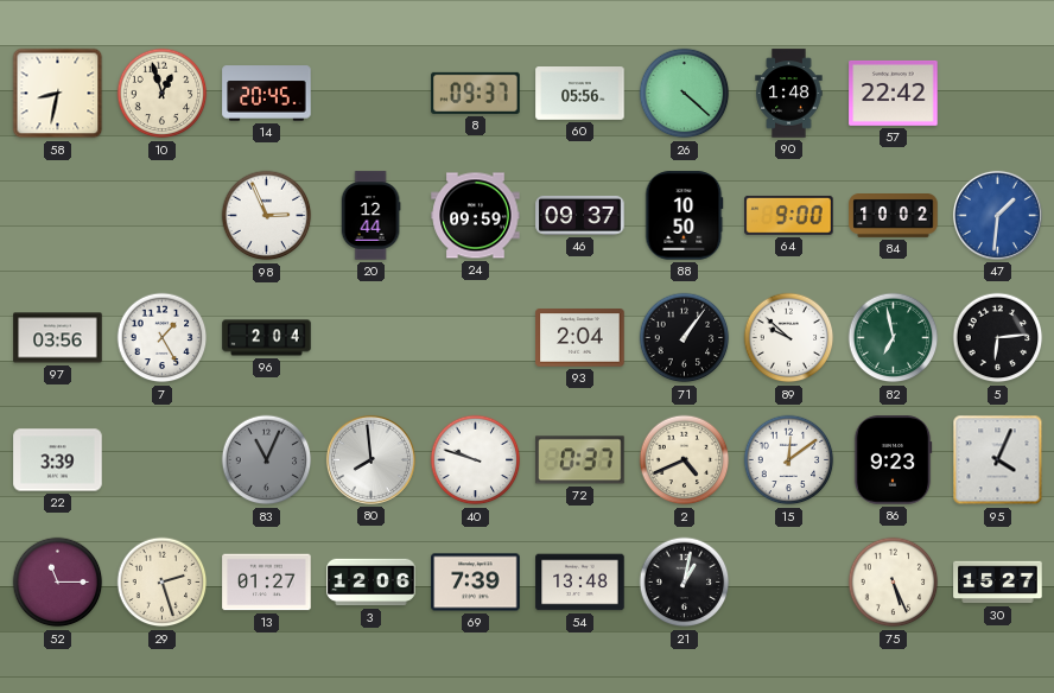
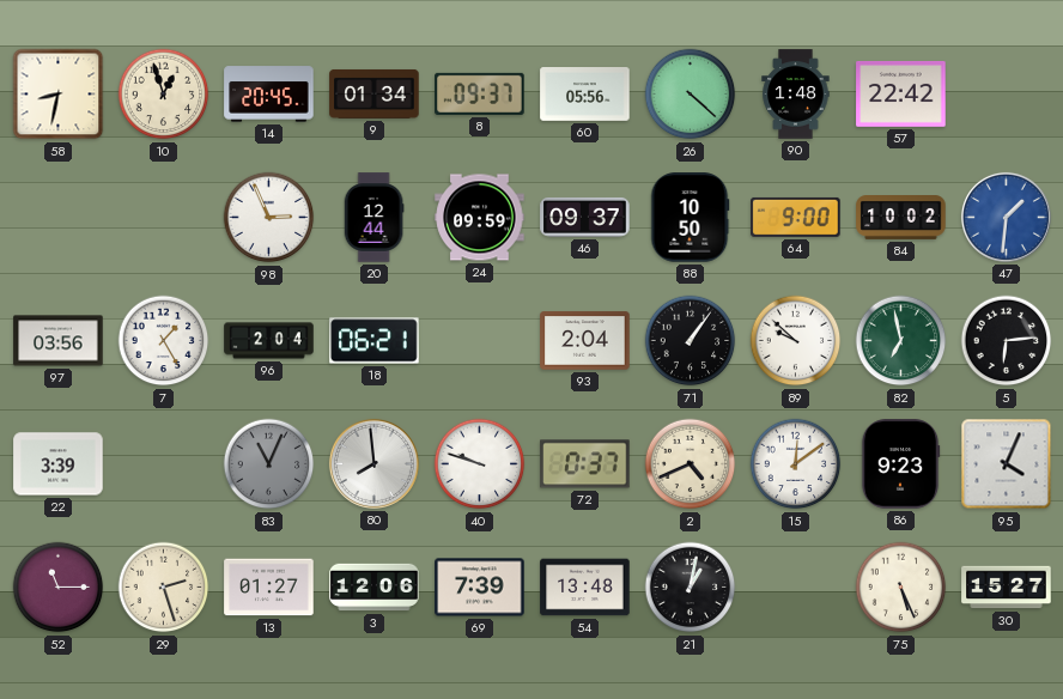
9: none -> 01:34
18: none -> 06:21
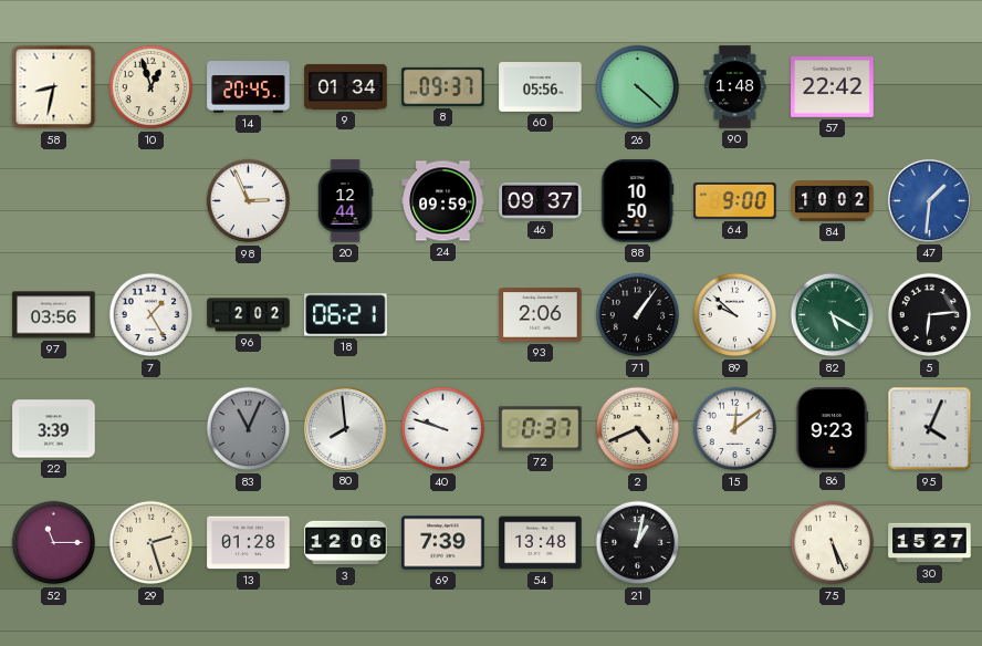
96: 2:04 -> 2:02
93: 2:04 -> 2:06
82: 6:58 -> 5:20
13: 01:27 -> 01:28
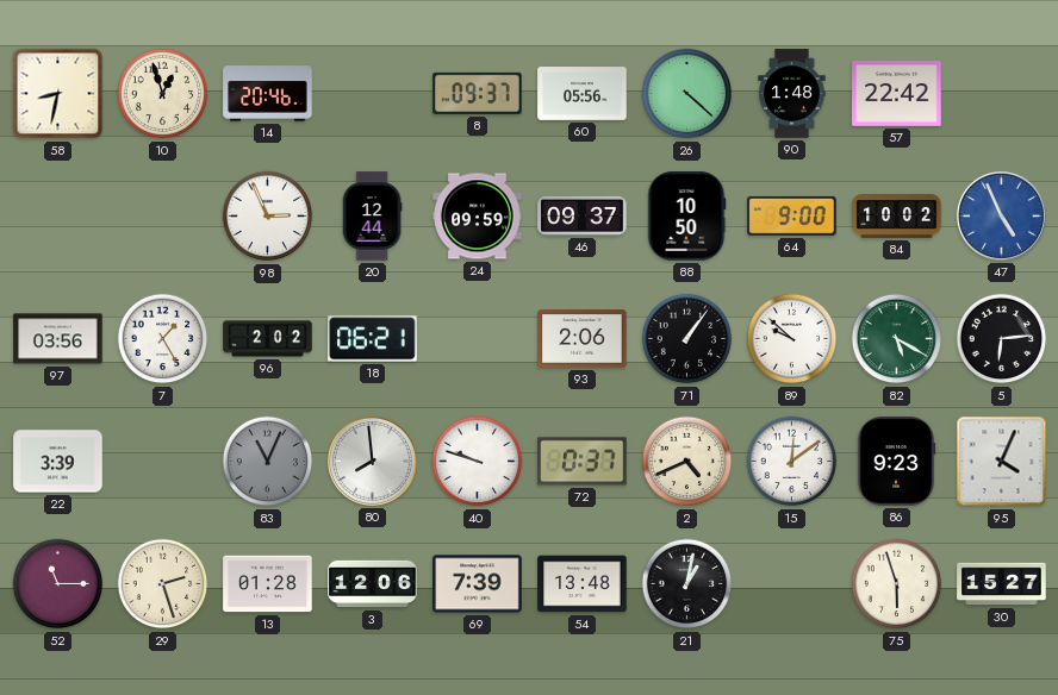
14: 20:45 -> 20:46
9: 01:34 -> none
47: 1:31 -> 4:56
75: 5:26 -> 5:57
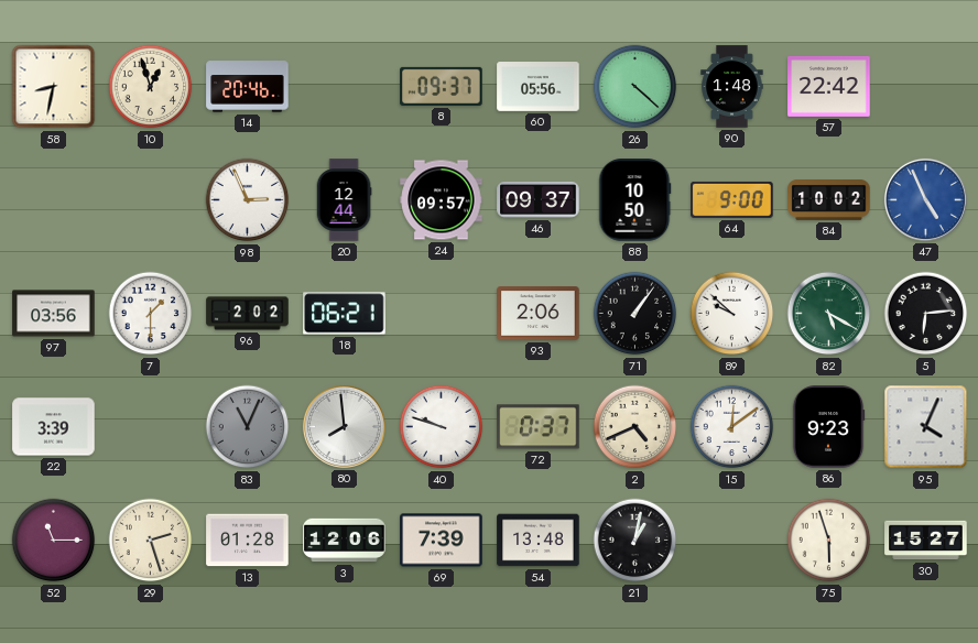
24: 09:59 -> 09:57
7: 1:25 -> 1:30
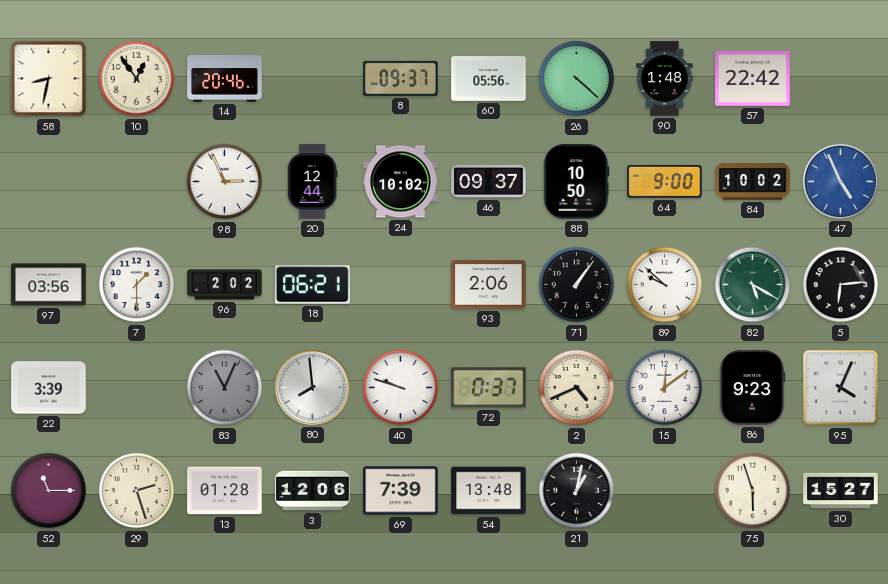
10: 12:57 -> 12:54
24: 09:57 -> 10:02
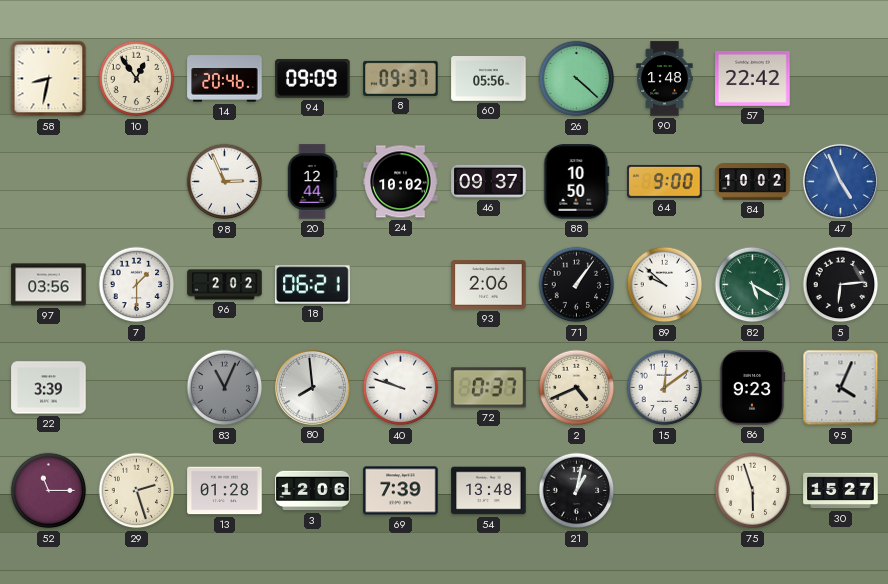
94: none -> 09:09
